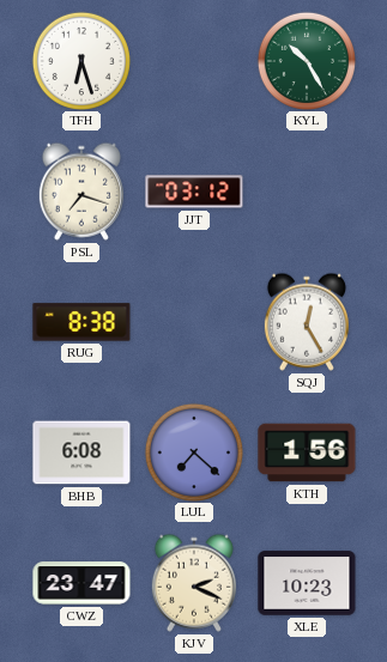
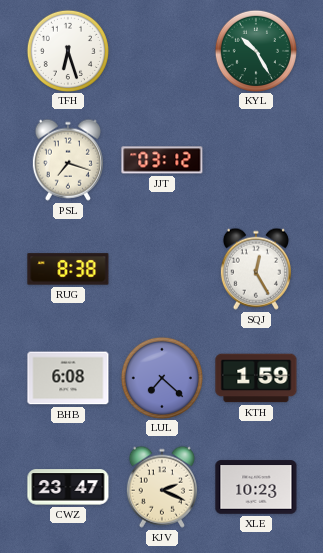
KTH: 1:56 -> 1:59
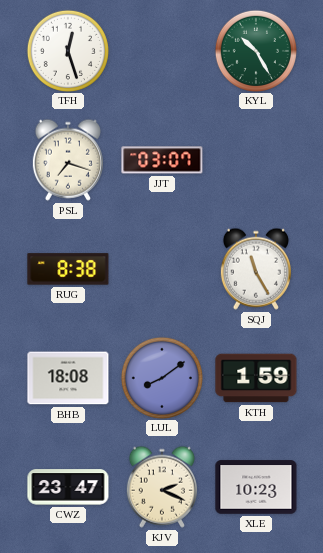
TFH: 6:27 -> 12:27
JJT: 03:12 -> 03:07
SQJ: 12:25 -> 11:25
BHB: 6:08 -> 18:08
LUL: 7:22 -> 8:09
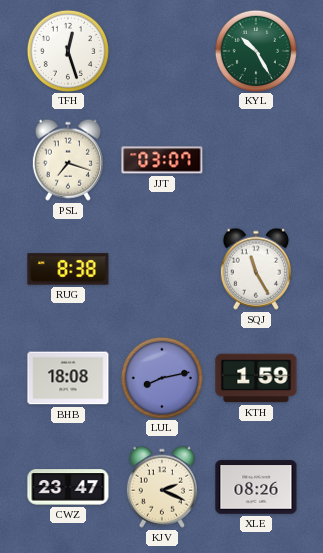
LUL: 8:09 -> 8:13
XLE: 10:23 -> 08:26
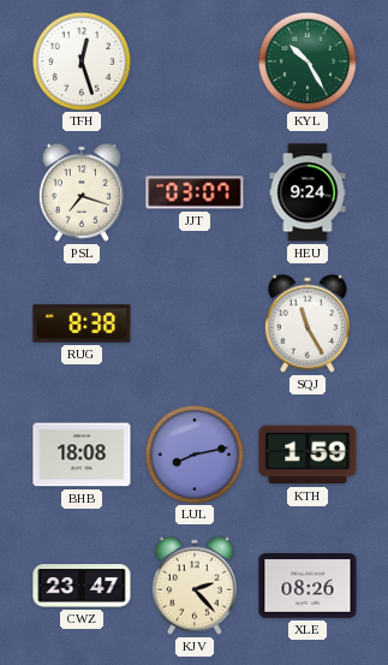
HEU: none -> 9:24
KJV: 2:19 -> 2:23
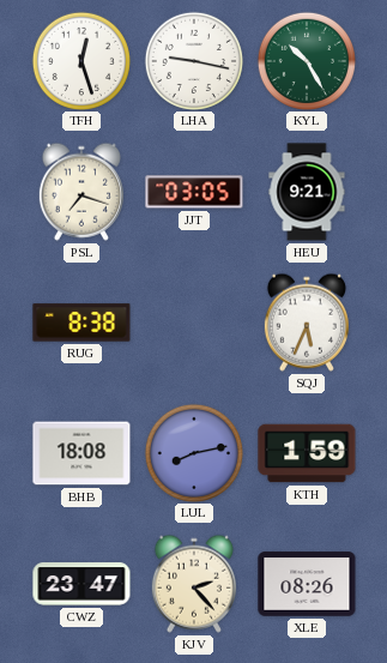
LHA: none -> 9:17
JJT: 03:07 -> 03:05
HEU: 9:24 -> 9:21
SQJ: 11:25 -> 5:34
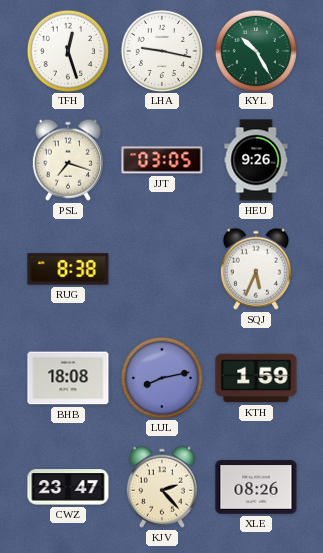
HEU: 9:21 -> 9:26
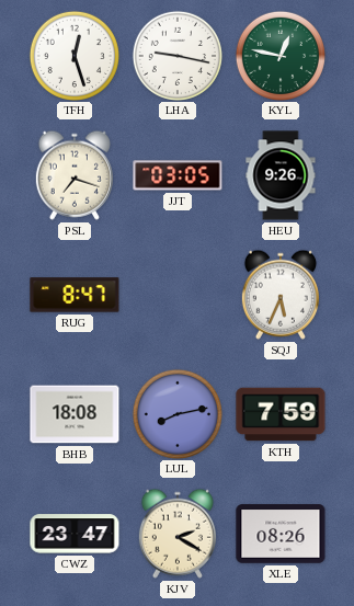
KYL: 10:25 -> 12:47
RUG: 8:38 -> 8:47
KTH: 1:59 -> 7:59
KJV: 2:23 -> 2:20
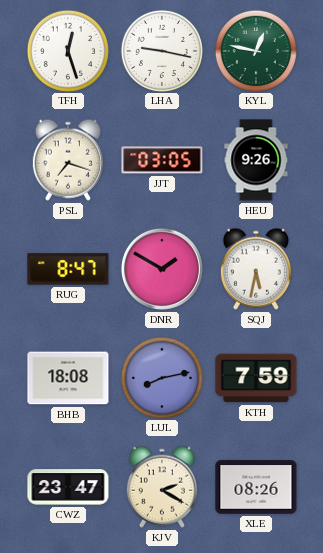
DNR: none -> 1:50
SQJ: 5:34 -> 5:32
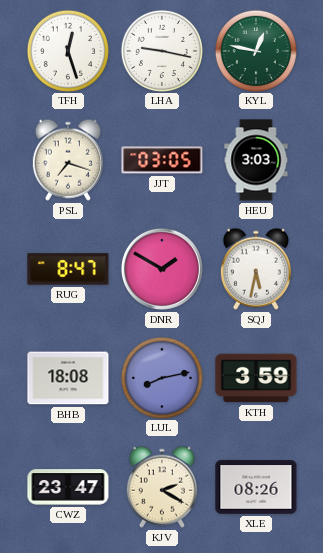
HEU: 9:26 -> 3:03
KTH: 7:59 -> 3:59
